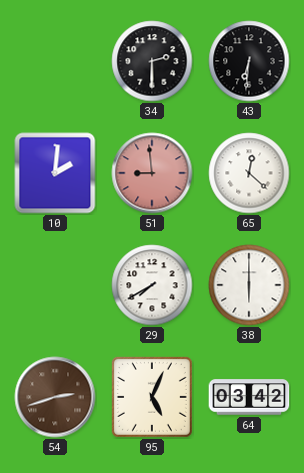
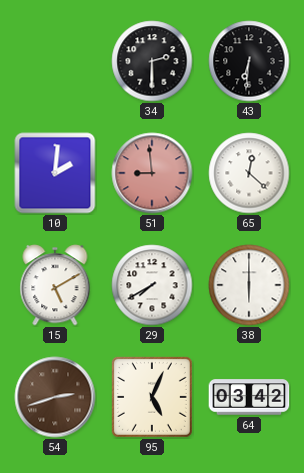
15: none -> 5:10
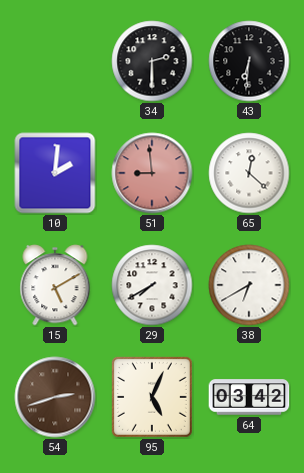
38: 6:00 -> 6:40
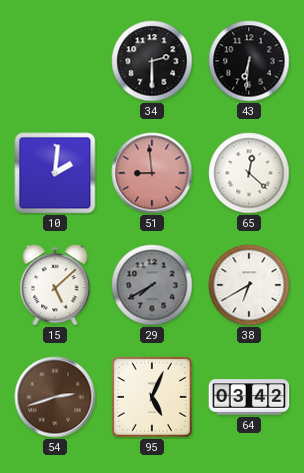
15: 5:10 -> 5:08
29 dial: white -> grey
